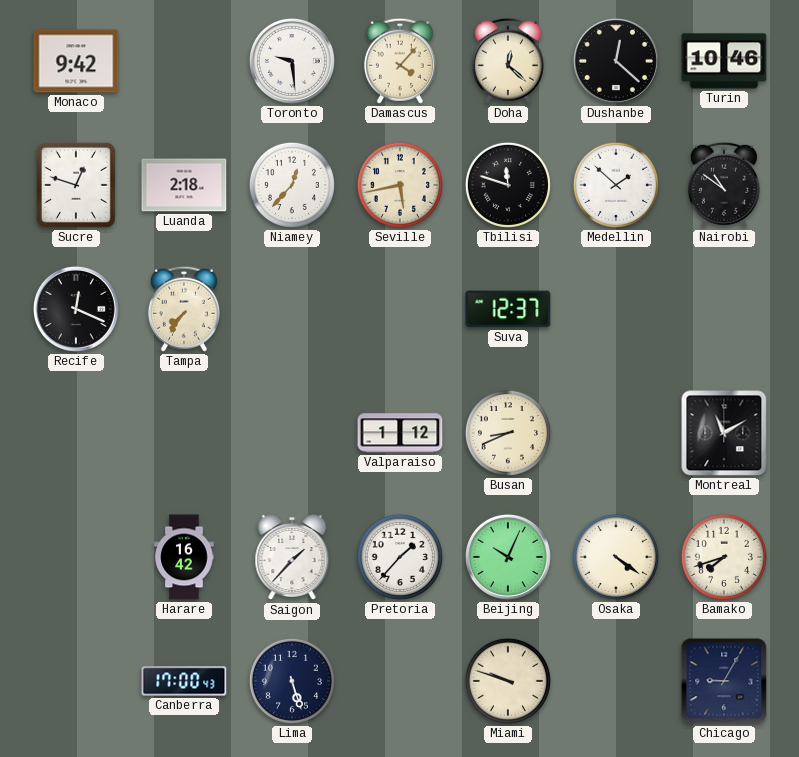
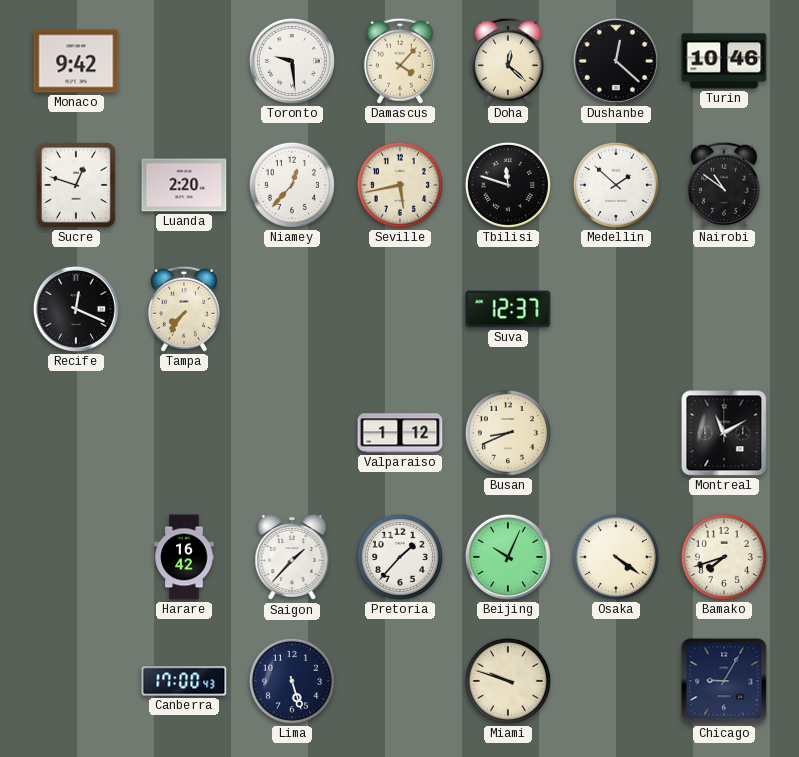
Luanda: 2:18 -> 2:20
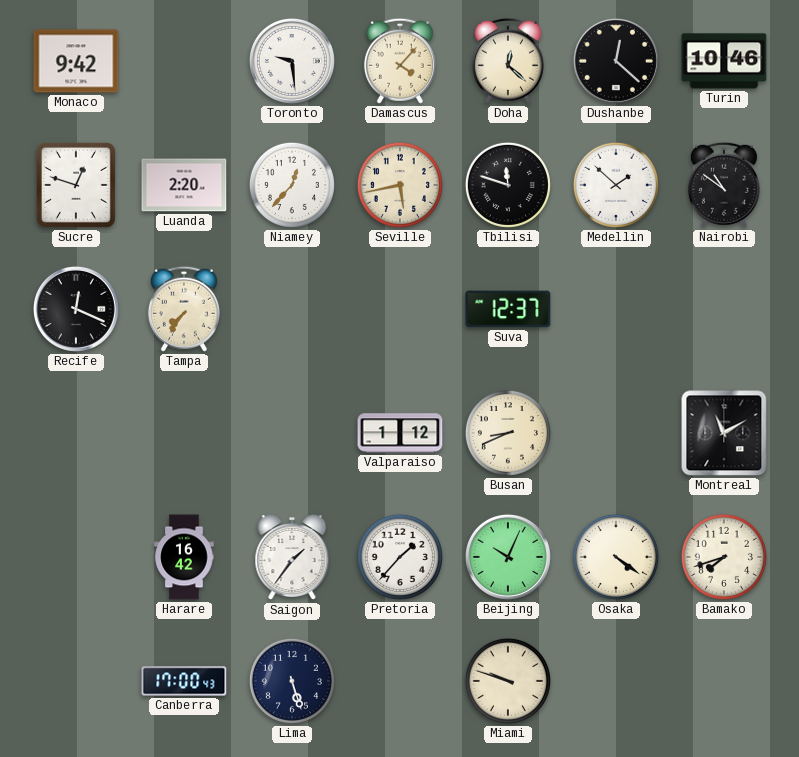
Saigon: 1:37 -> 1:36
Chicago: 9:05 -> none
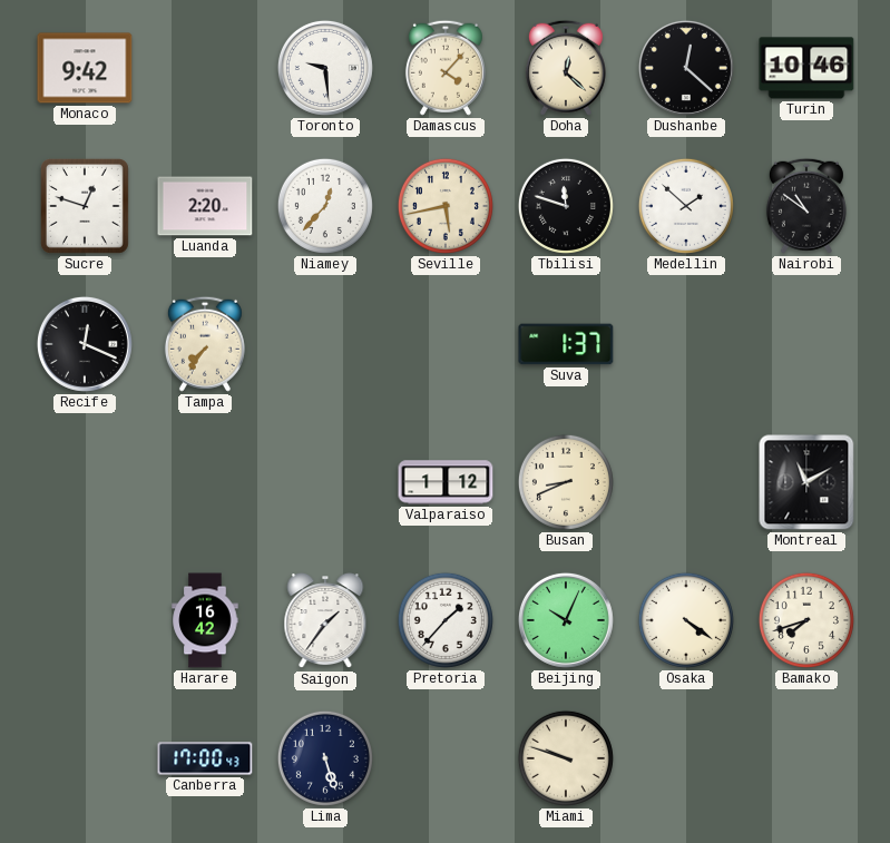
Suva: 12:37 -> 1:37
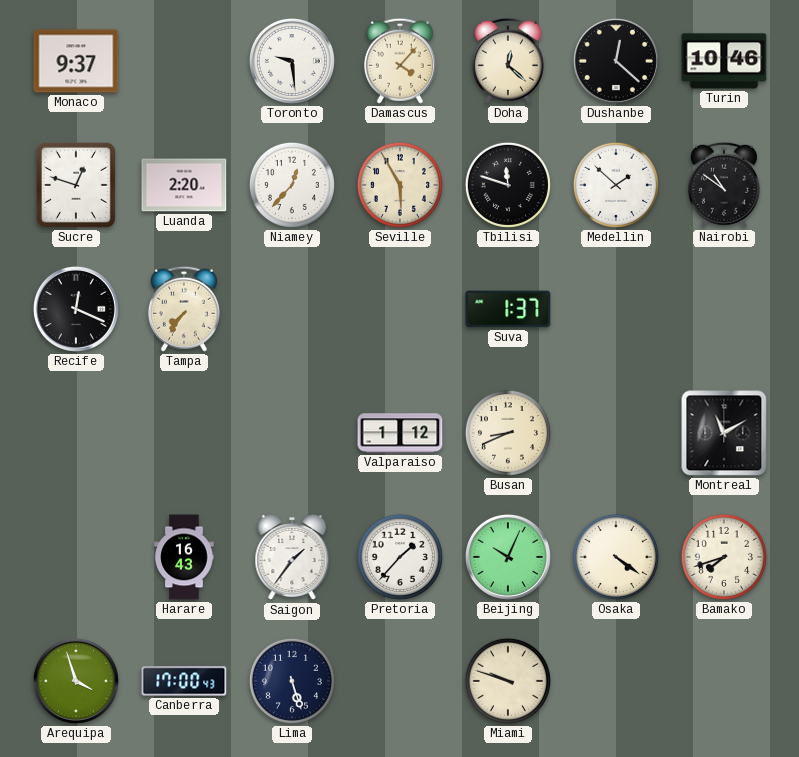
Monaco: 9:42 -> 9:37
Seville: 5:43 -> 5:55
Harare: 16:42 -> 16:43
Arequipa: none -> 3:57
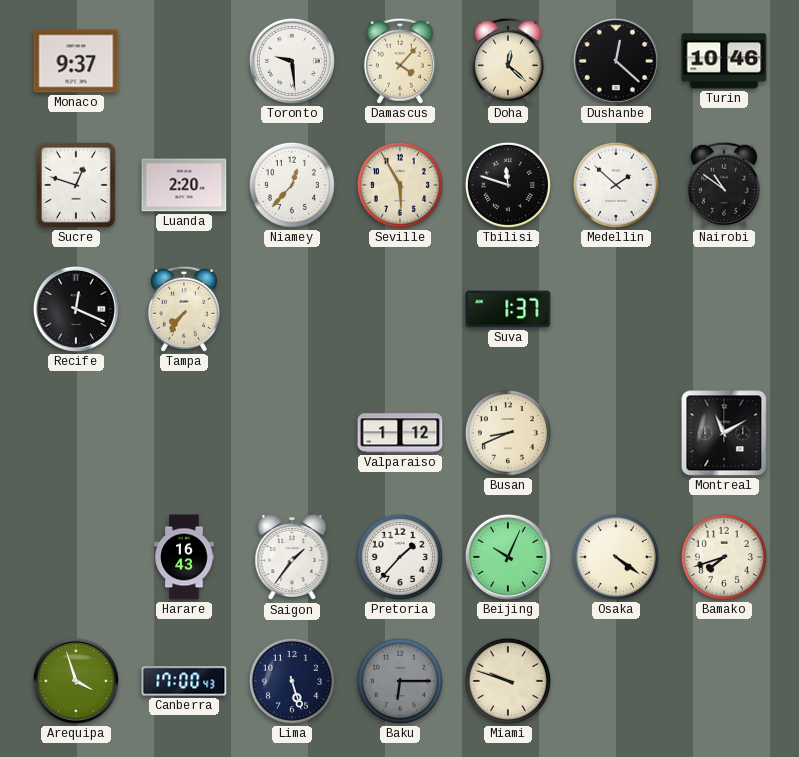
Baku: none -> 6:15
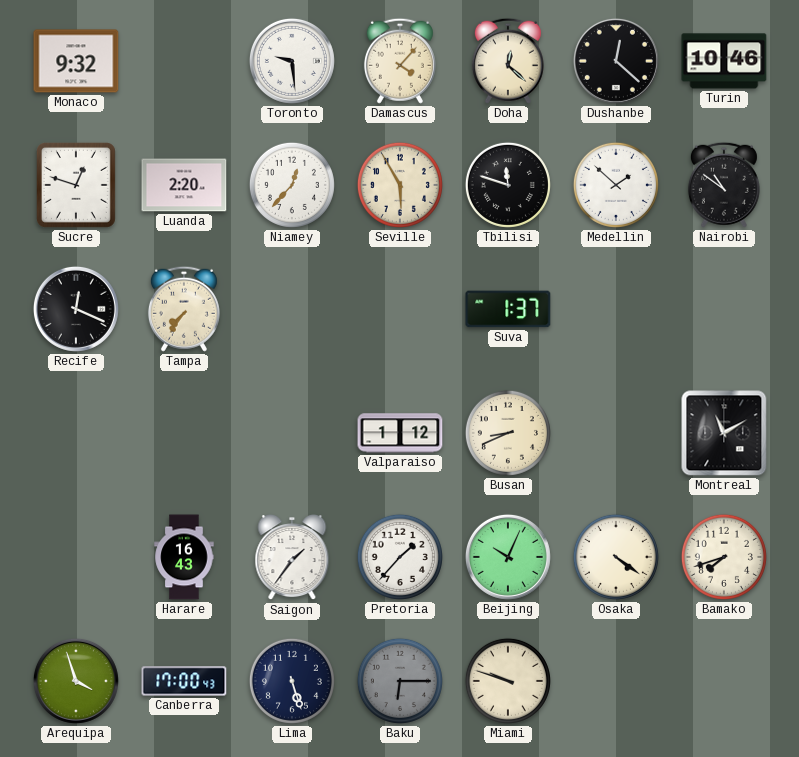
Monaco: 9:37 -> 9:32
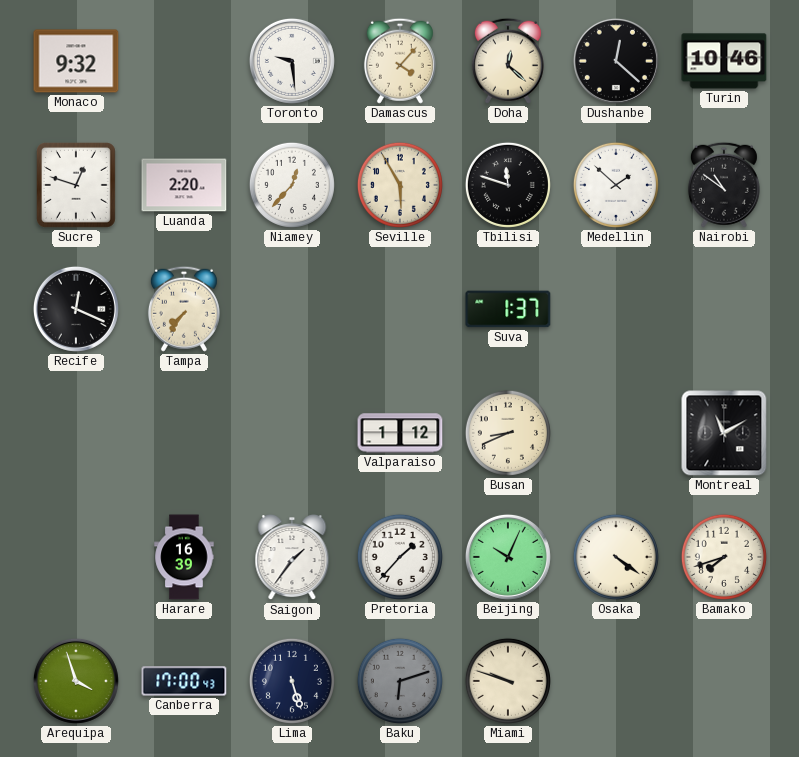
Harare: 16:43 -> 16:39
Baku: 6:15 -> 6:12
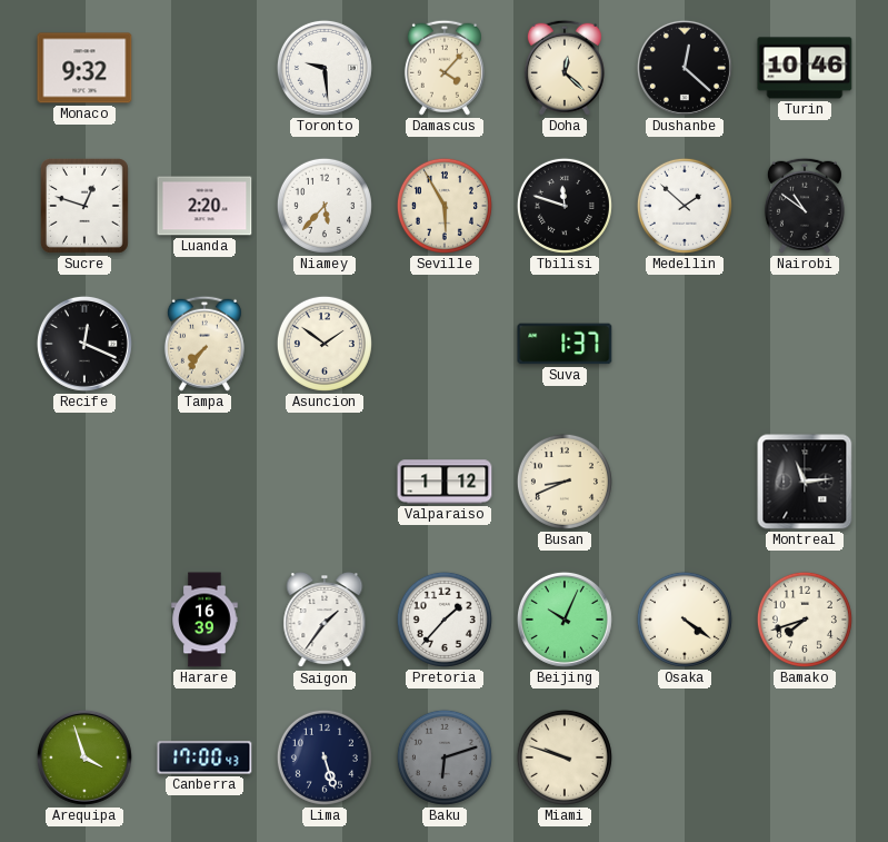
Niamey: 12:37 -> 5:37
Asuncion: none -> 1:51
Montreal: 11:10 -> 11:14
